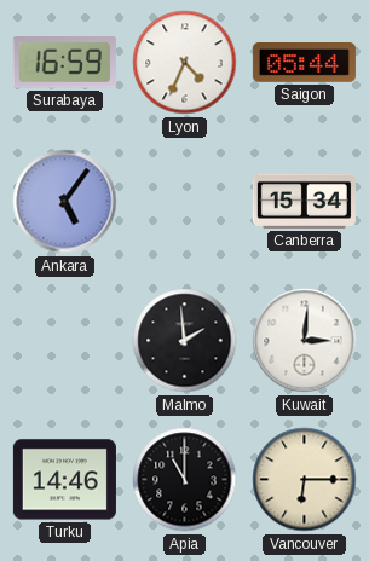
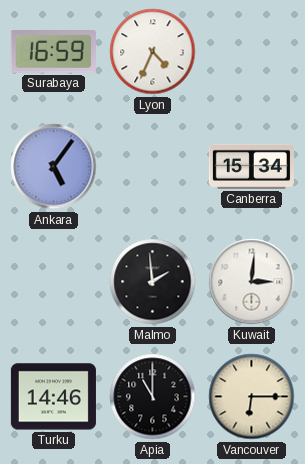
Saigon: 05:44 -> none
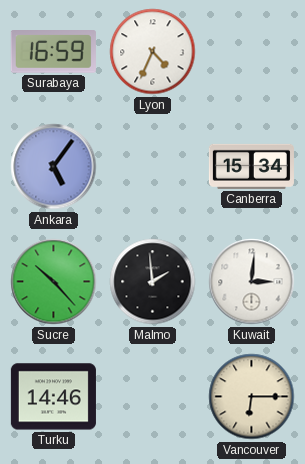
Sucre: none -> 10:23
Apia: 11:00 -> none
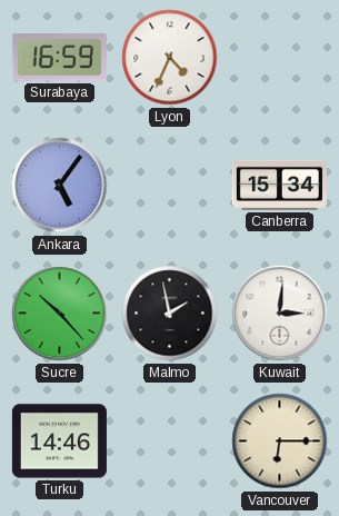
Malmo: 1:59 -> 1:58
